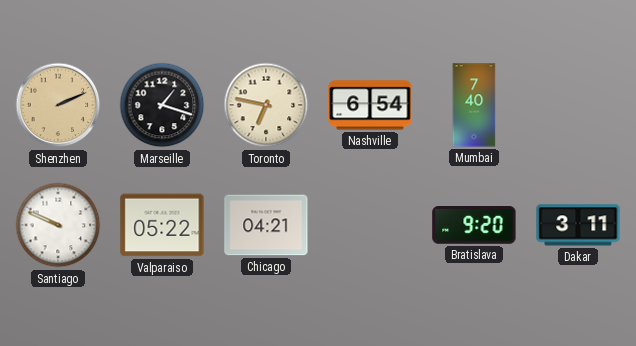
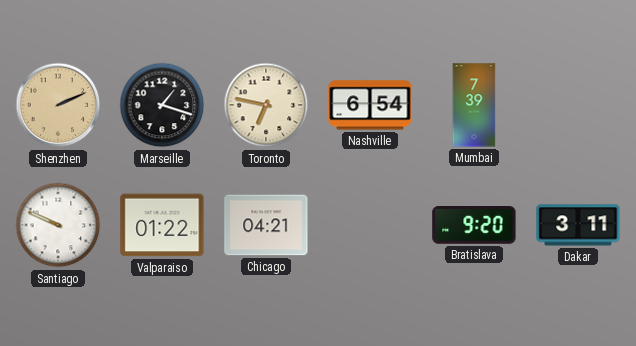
Mumbai: 7:40 -> 7:39
Valparaiso: 05:22 -> 01:22
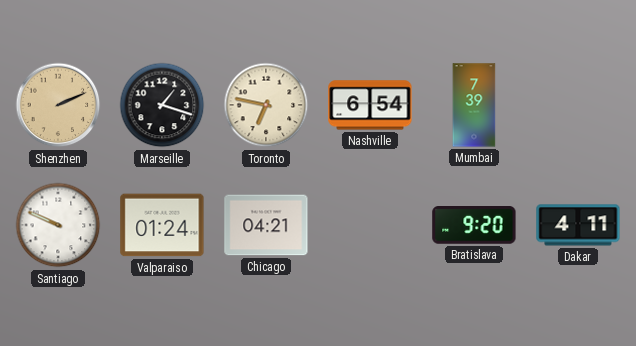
Valparaiso: 01:22 -> 01:24
Dakar: 3:11 -> 4:11
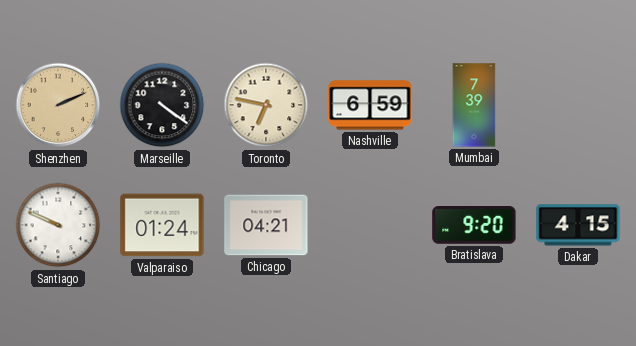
Marseille: 1:18 -> 4:21
Nashville: 6:54 -> 6:59
Dakar: 4:11 -> 4:15
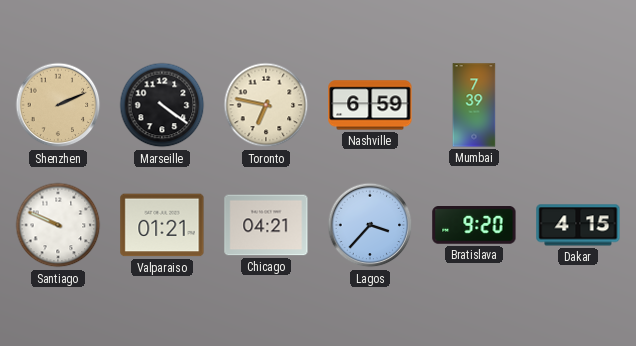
Valparaiso: 01:24 -> 01:21
Lagos: none -> 3:37
